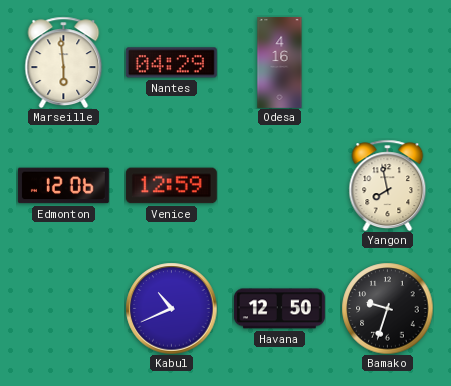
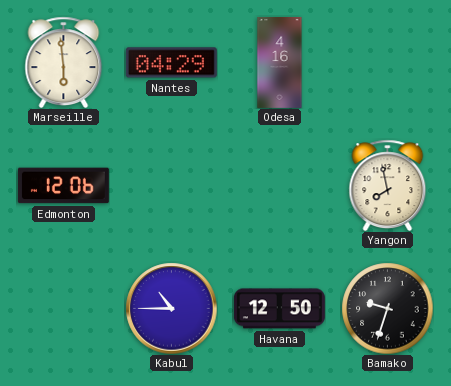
Venice: 12:59 -> none
Kabul: 10:41 -> 10:45
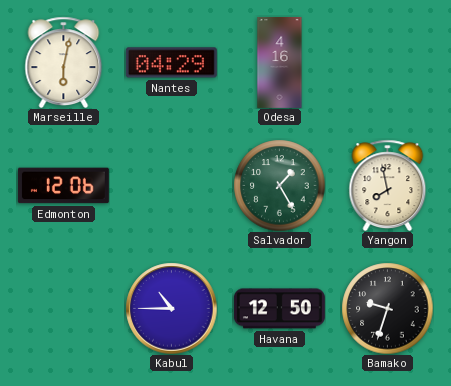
Marseille: 5:59 -> 6:02
Salvador: none -> 1:25
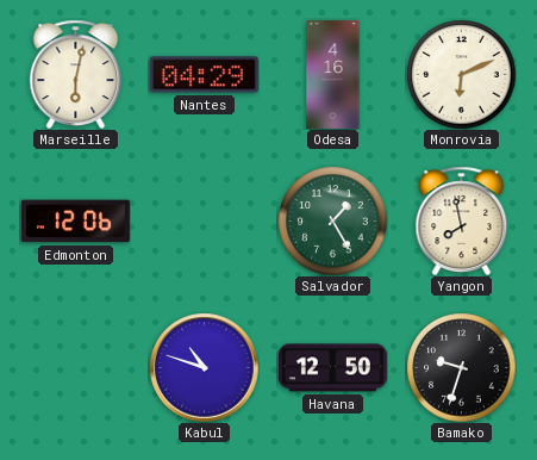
Monrovia: none -> 6:11
Kabul: 10:45 -> 10:48
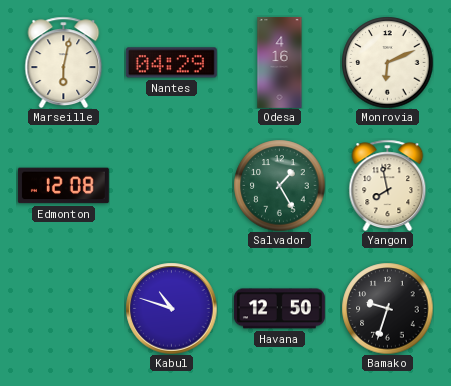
Edmonton: 12:06 -> 12:08
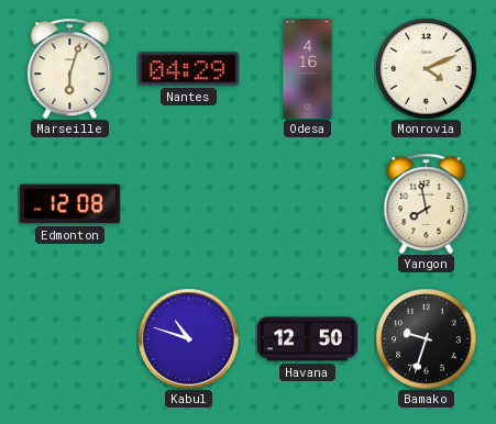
Marseille: 6:02 -> 6:03
Monrovia: 6:11 -> 4:11
Salvador: 1:25 -> none
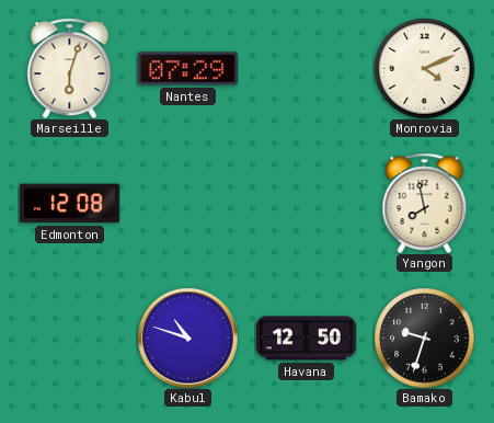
Nantes: 04:29 -> 07:29
Odesa: 4:16 -> none
